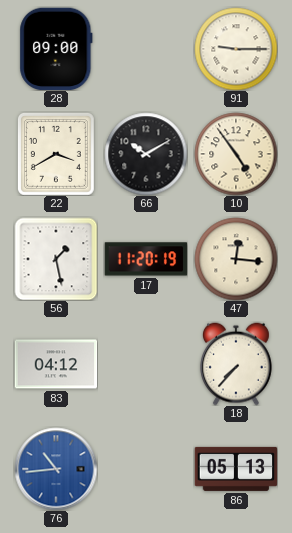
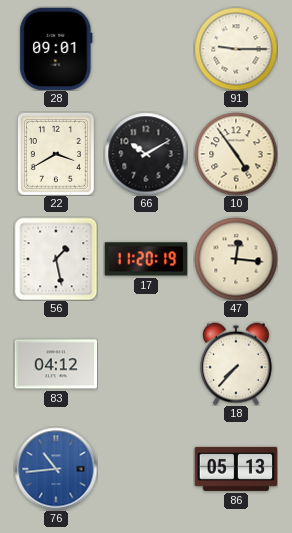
28: 09:00 -> 09:01
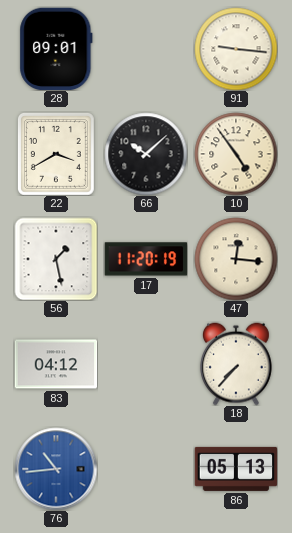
91: 9:15 -> 9:16
66: 10:10 -> 10:08
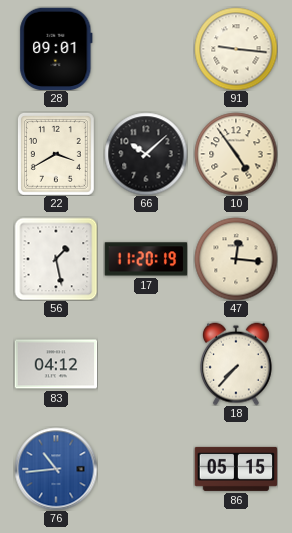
86: 05:13 -> 05:15
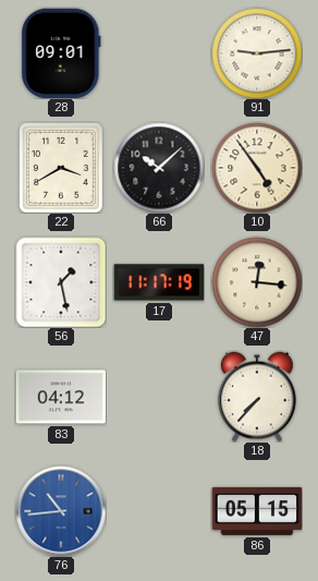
91: 9:16 -> 9:14
17: 11:20 -> 11:17
